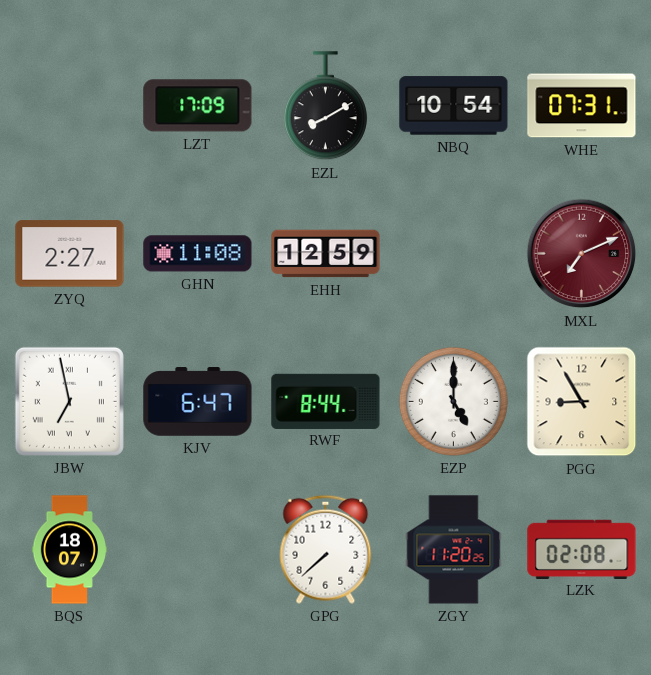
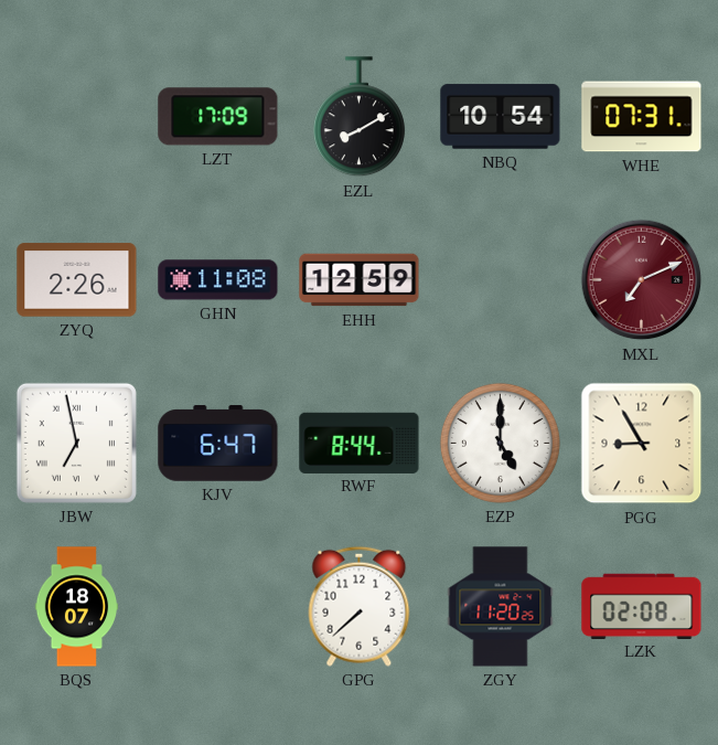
ZYQ: 2:27 -> 2:26
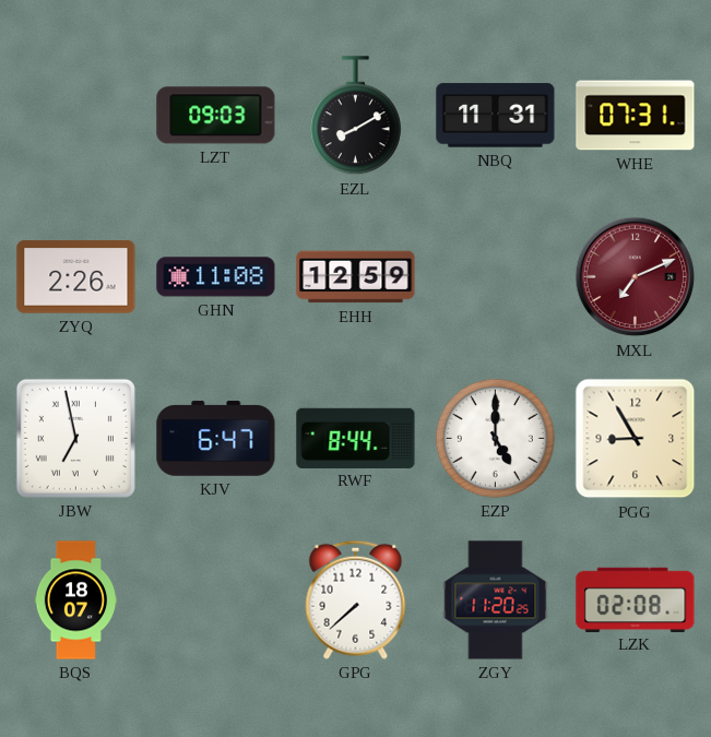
LZT: 17:09 -> 09:03
NBQ: 10:54 -> 11:31
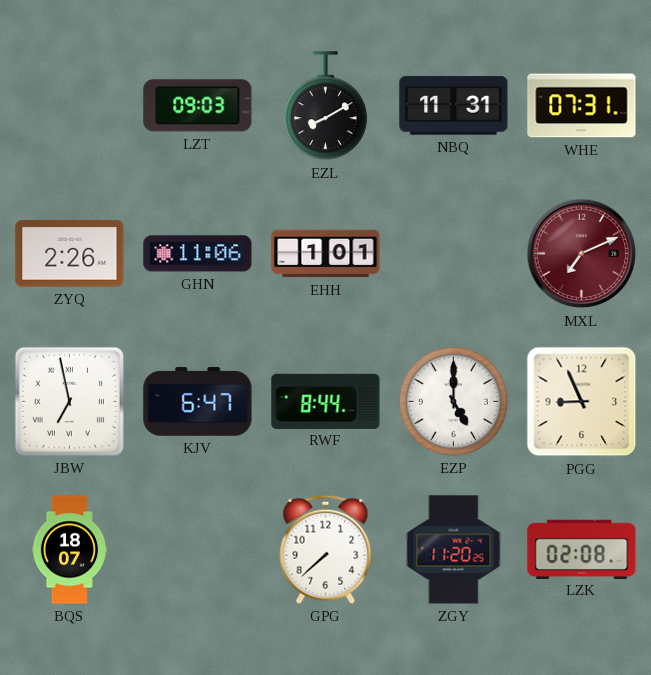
GHN: 11:08 -> 11:06
EHH: 12:59 -> 1:01
PGG: 8:55 -> 8:56
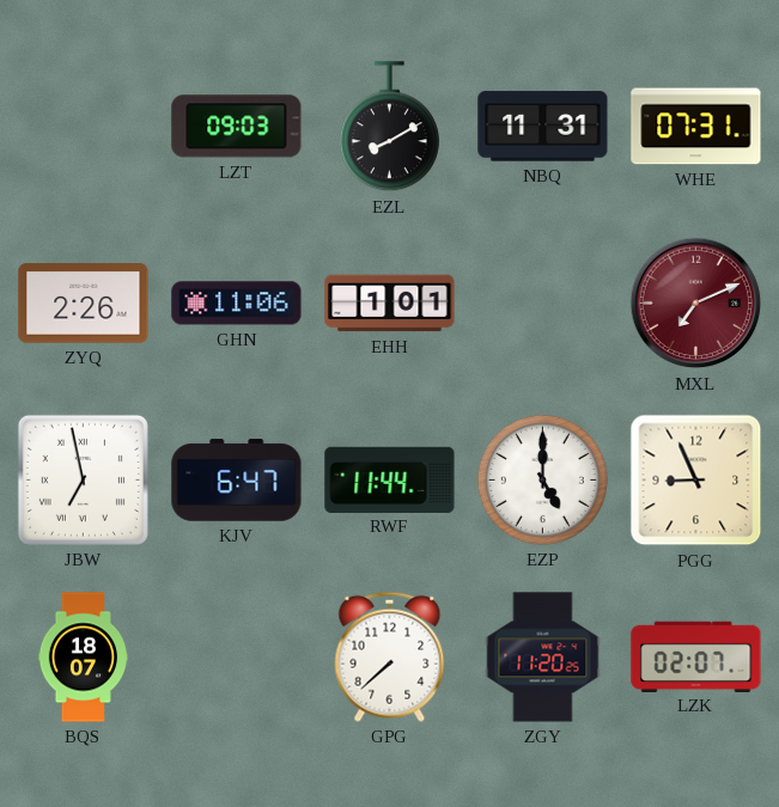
RWF: 8:44 -> 11:44
LZK: 02:08 -> 02:07
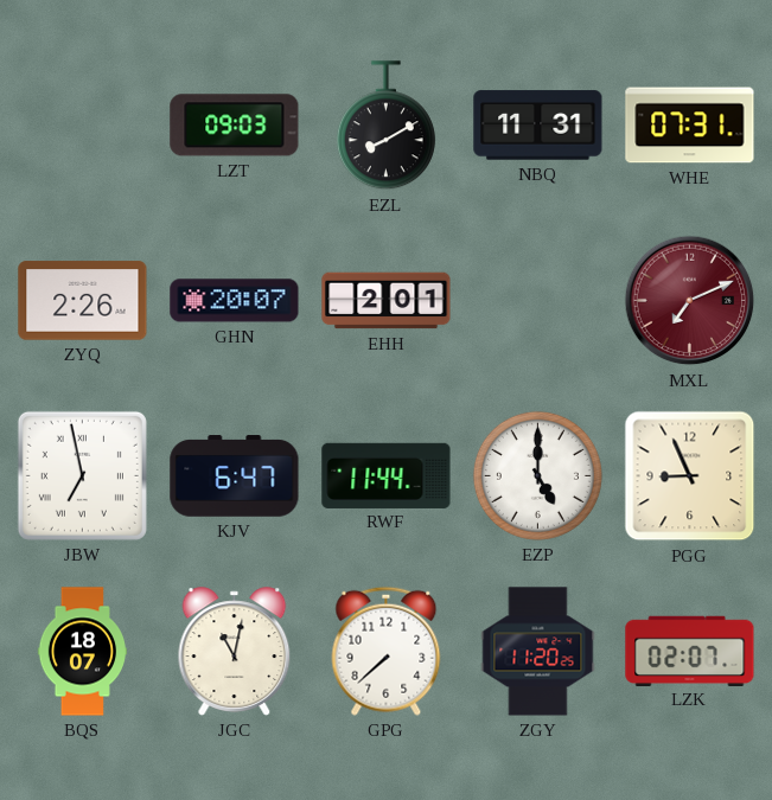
GHN: 11:06 -> 20:07
EHH: 1:01 -> 2:01
JGC: none -> 11:02
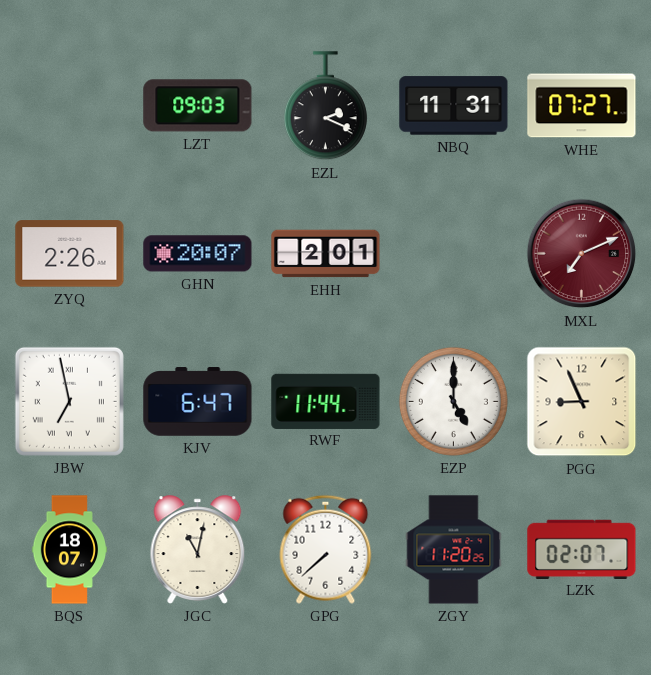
EZL: 8:10 -> 2:19
WHE: 07:31 -> 07:27
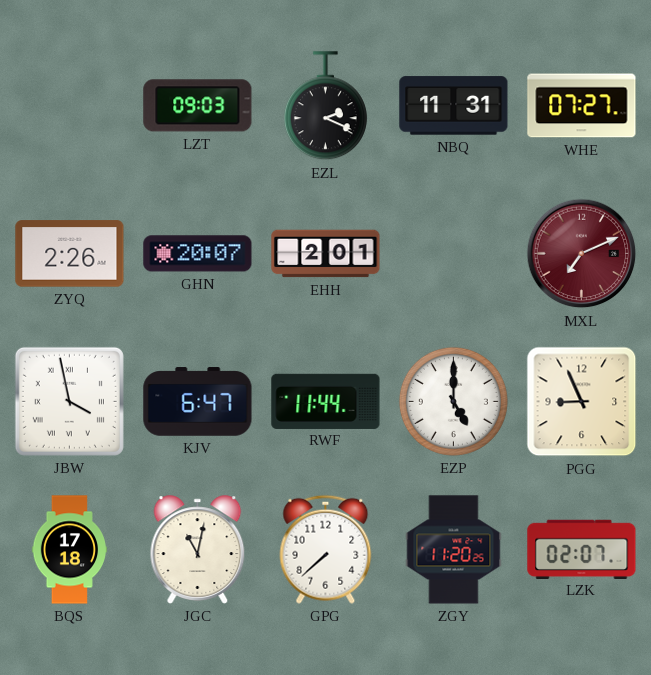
JBW: 6:58 -> 3:58
BQS: 18:07 -> 17:18
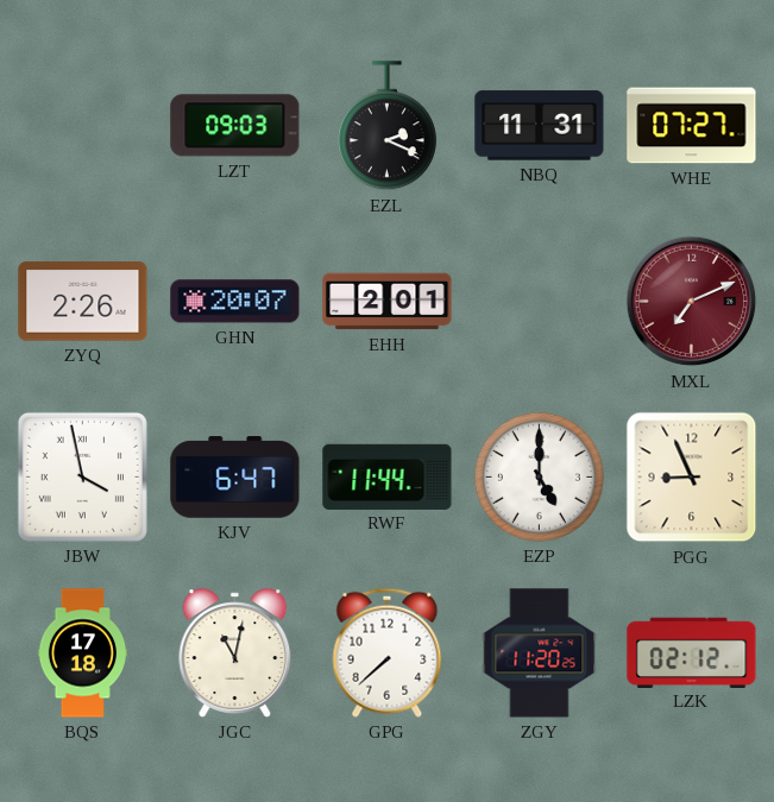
LZK: 02:07 -> 02:12
